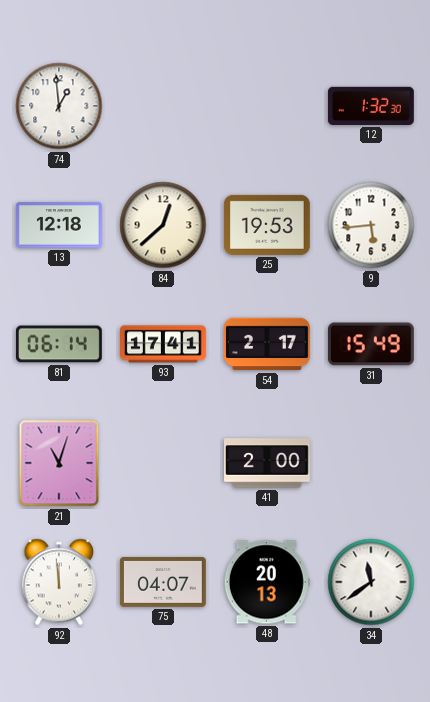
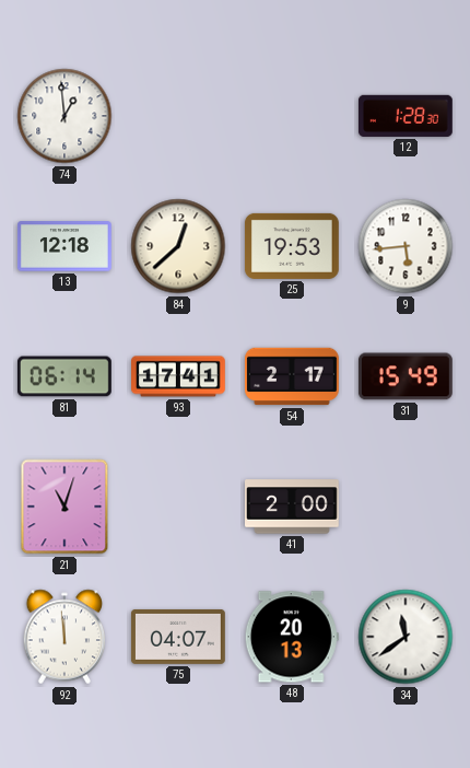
12: 1:32 -> 1:28
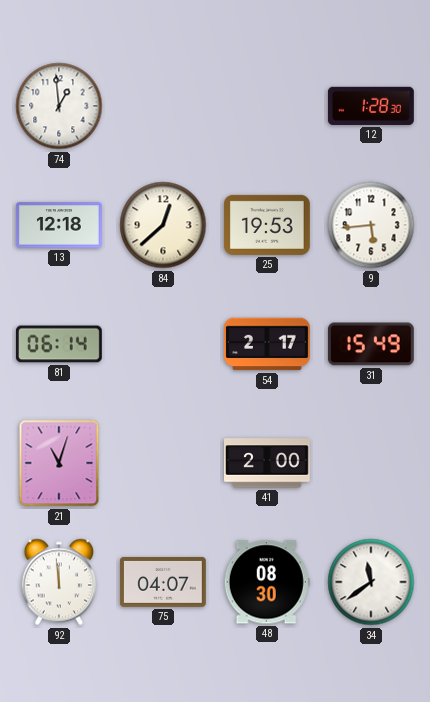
93: 17:41 -> none
48: 20:13 -> 08:30
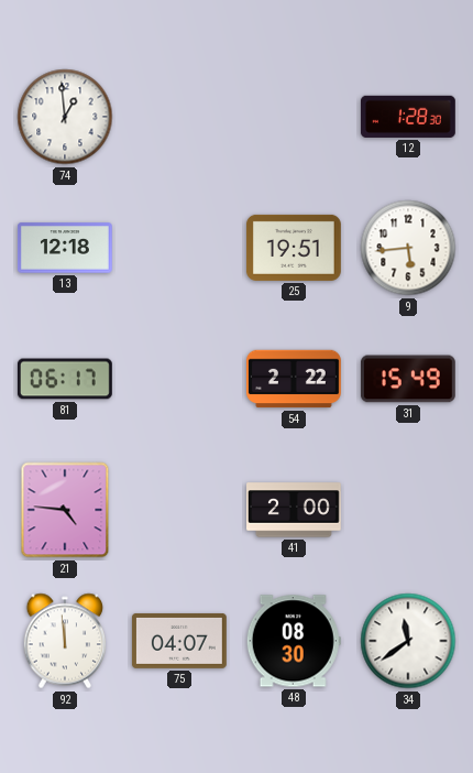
84: 12:38 -> none
25: 19:53 -> 19:51
81: 06:14 -> 06:17
54: 2:17 -> 2:22
21: 11:03 -> 4:46
